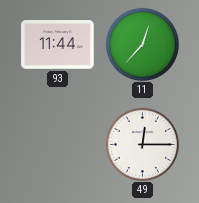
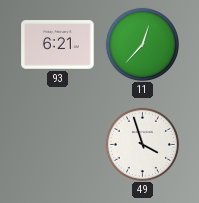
93: 11:44 -> 6:21
49: 12:15 -> 3:57
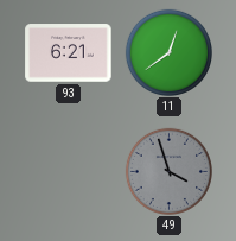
11: 12:37 -> 12:39
49 dial: white -> grey
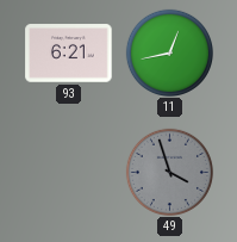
11: 12:39 -> 12:43
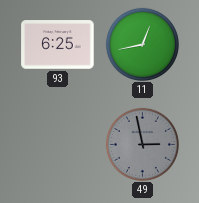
93: 6:21 -> 6:25
49: 3:57 -> 2:58
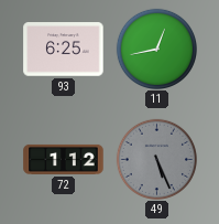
72: none -> 1:12
49: 2:58 -> 5:26
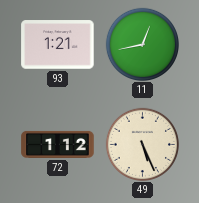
93: 6:25 -> 1:21
49 dial: grey -> cream
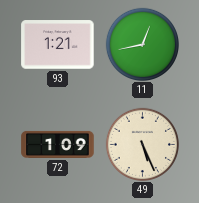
72: 1:12 -> 1:09
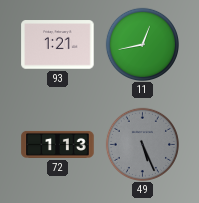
72: 1:09 -> 1:13
49 dial: cream -> grey
